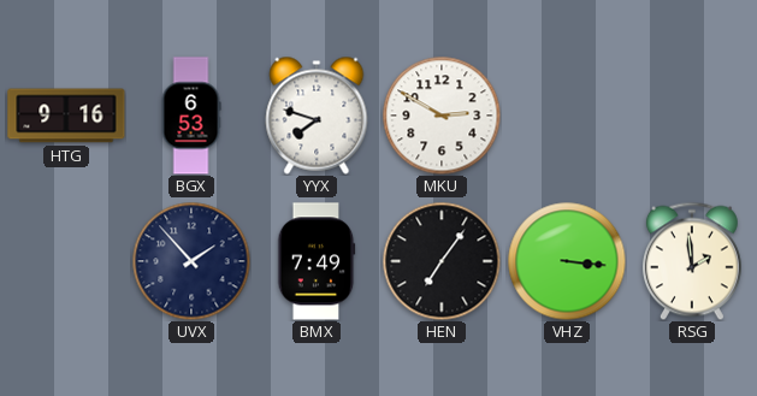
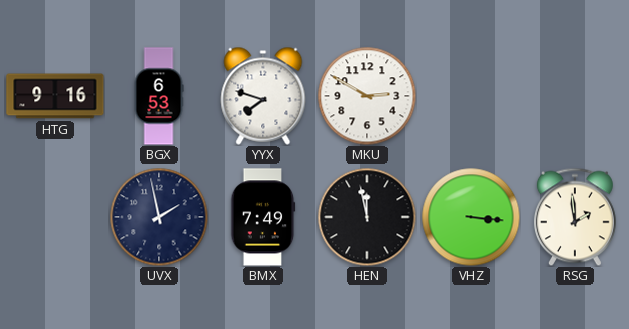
UVX: 1:53 -> 1:58
HEN: 7:06 -> 11:58
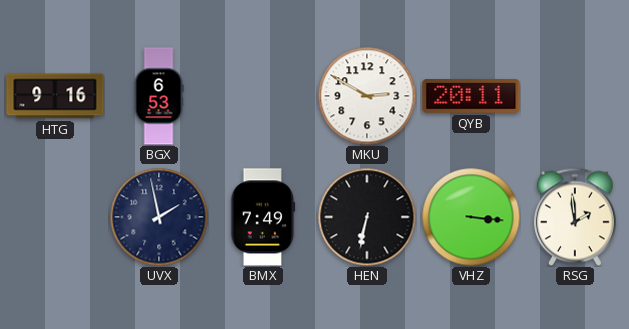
YYX: 7:48 -> none
QYB: none -> 20:11
HEN: 11:58 -> 6:32
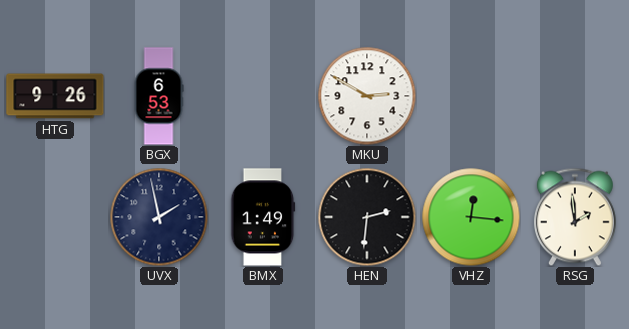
HTG: 9:16 -> 9:26
QYB: 20:11 -> none
BMX: 7:49 -> 1:49
HEN: 6:32 -> 2:31
VHZ: 3:16 -> 12:16
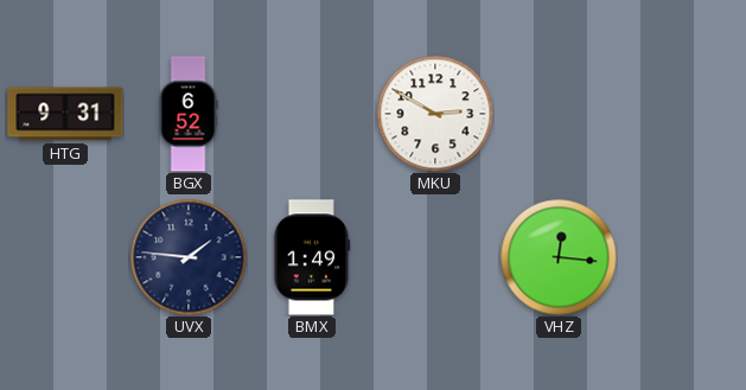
HTG: 9:26 -> 9:31
BGX: 6:53 -> 6:52
UVX: 1:58 -> 1:46
HEN: 2:31 -> none
RSG: 1:59 -> none
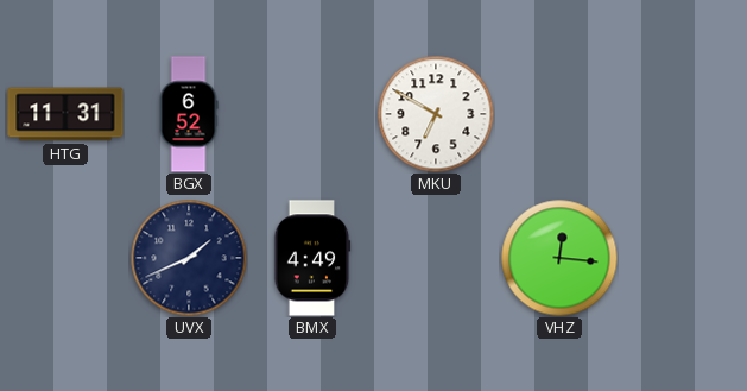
HTG: 9:31 -> 11:31
MKU: 2:50 -> 6:50
UVX: 1:46 -> 1:41
BMX: 1:49 -> 4:49
